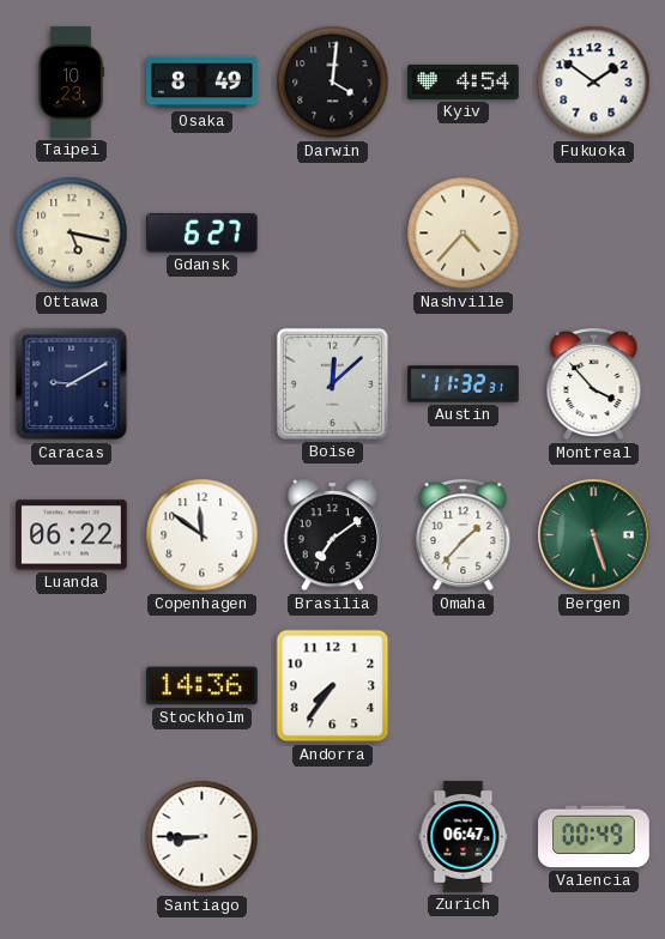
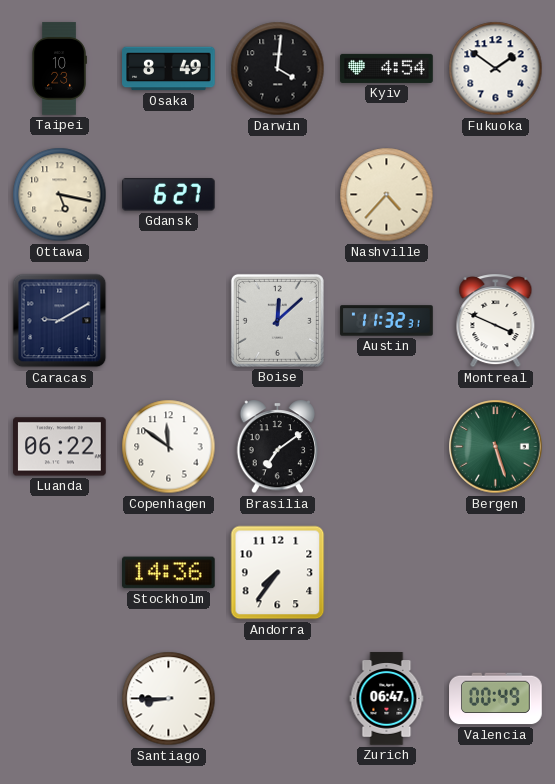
Montreal: 3:53 -> 3:49
Omaha: 1:37 -> none
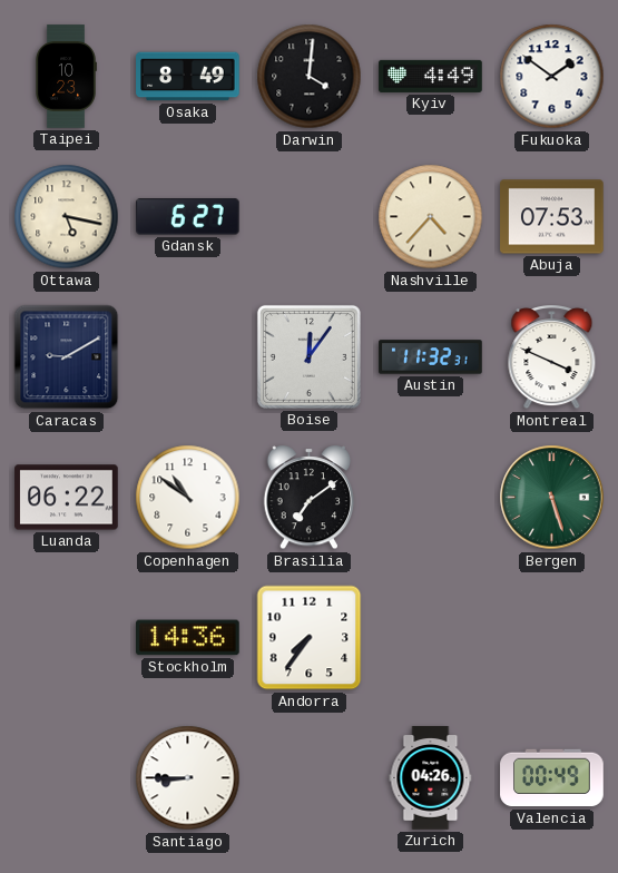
Kyiv: 4:54 -> 4:49
Abuja: none -> 07:53
Boise: 12:08 -> 12:06
Copenhagen: 11:51 -> 10:51
Zurich: 06:47 -> 04:26
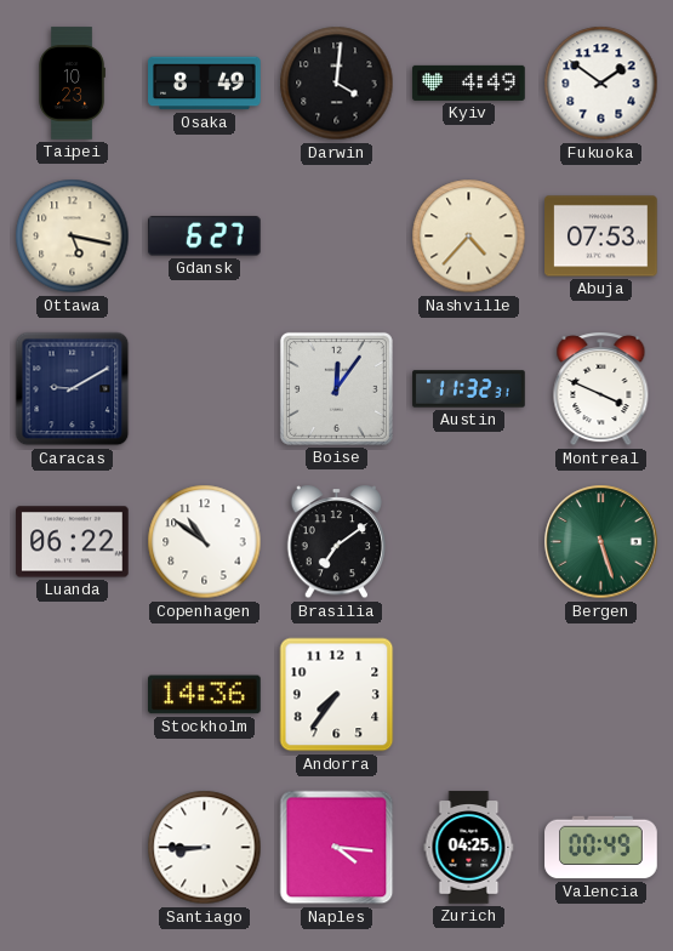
Naples: none -> 4:16
Zurich: 04:26 -> 04:25
